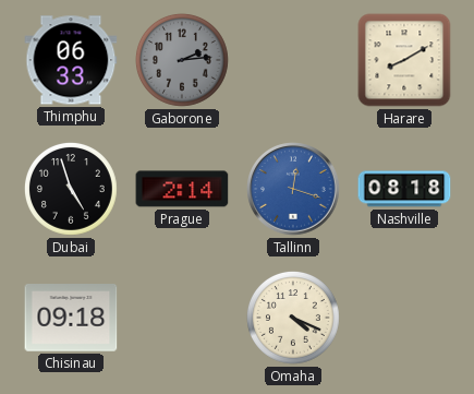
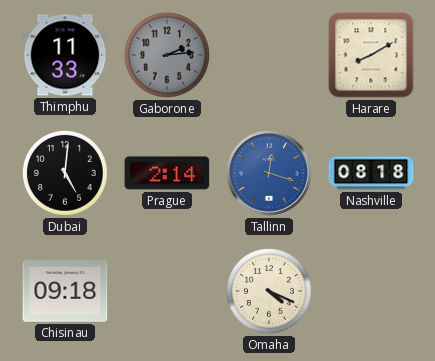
Thimphu: 06:33 -> 11:33
Dubai: 4:57 -> 5:01
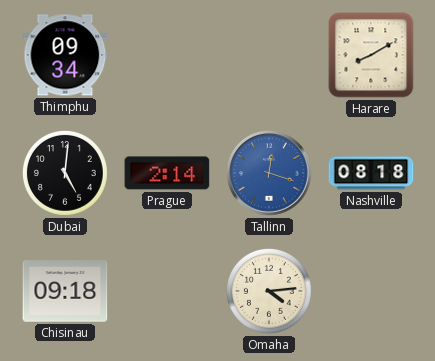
Thimphu: 11:33 -> 09:34
Gaborone: 2:14 -> none
Omaha: 4:19 -> 4:14
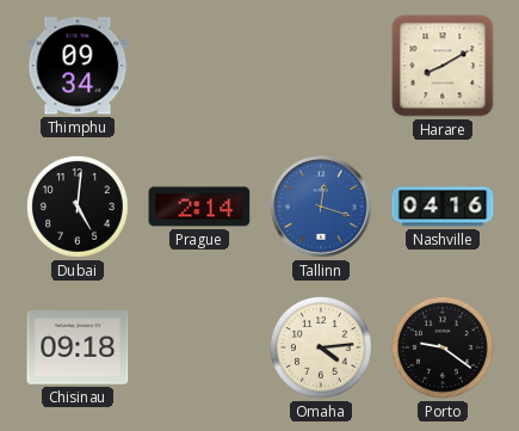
Nashville: 08:18 -> 04:16
Porto: none -> 9:21
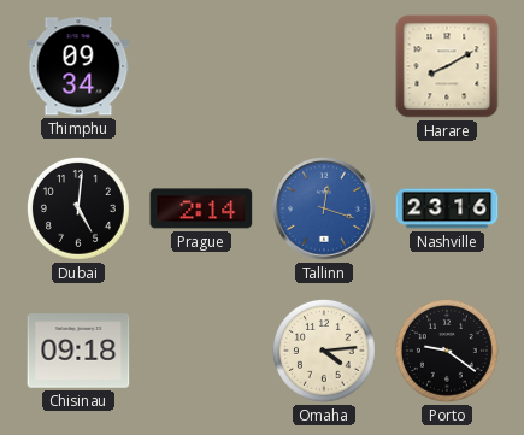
Nashville: 04:16 -> 23:16
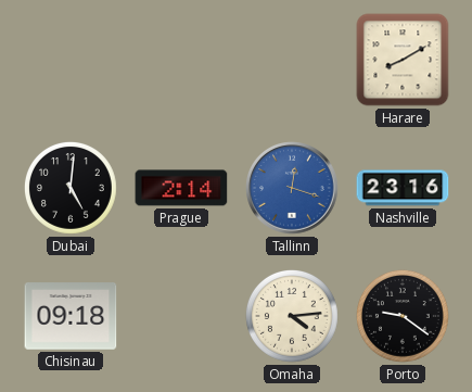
Thimphu: 09:34 -> none
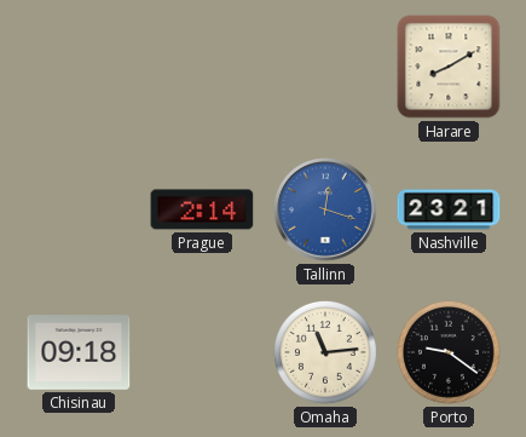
Dubai: 5:01 -> none
Nashville: 23:16 -> 23:21
Omaha: 4:14 -> 11:14
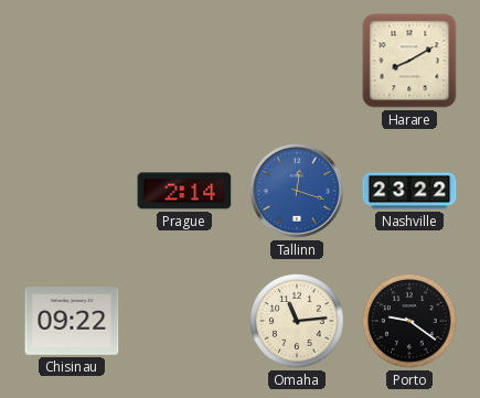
Nashville: 23:21 -> 23:22
Chisinau: 09:18 -> 09:22
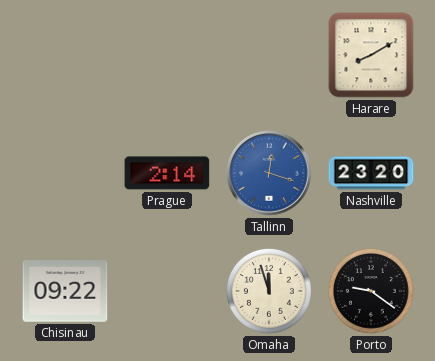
Nashville: 23:22 -> 23:20
Omaha: 11:14 -> 11:57
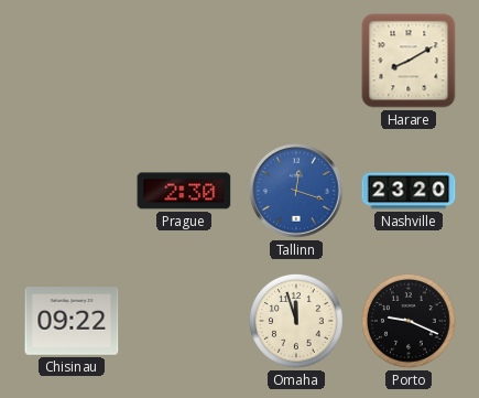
Prague: 2:14 -> 2:30
Porto: 9:21 -> 9:19
